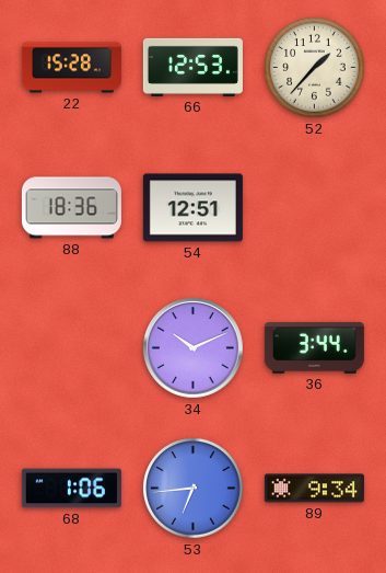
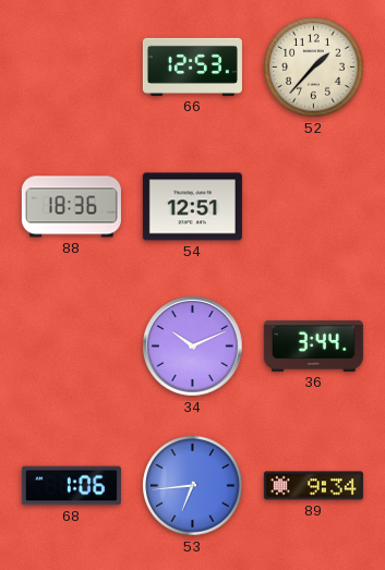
22: 15:28 -> none
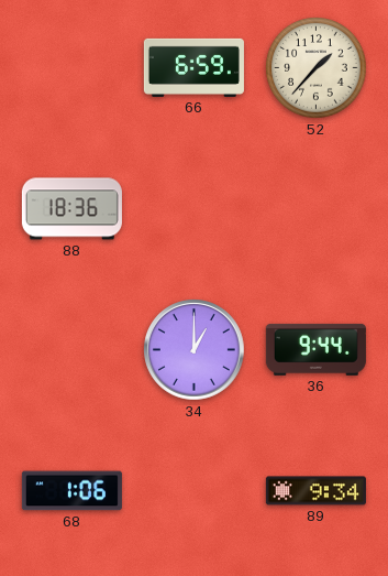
66: 12:53 -> 6:59
54: 12:51 -> none
34: 10:11 -> 1:00
36: 3:44 -> 9:44
53: 6:44 -> none
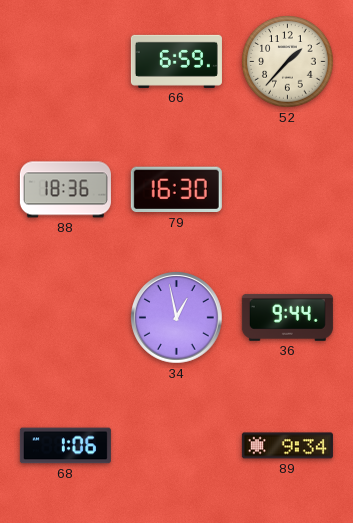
79: none -> 16:30
34: 1:00 -> 12:58
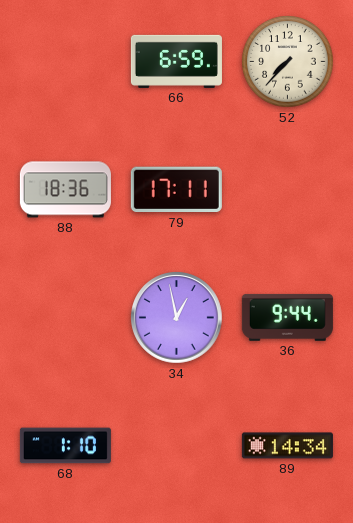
52: 1:37 -> 7:37
79: 16:30 -> 17:11
68: 1:06 -> 1:10
89: 9:34 -> 14:34
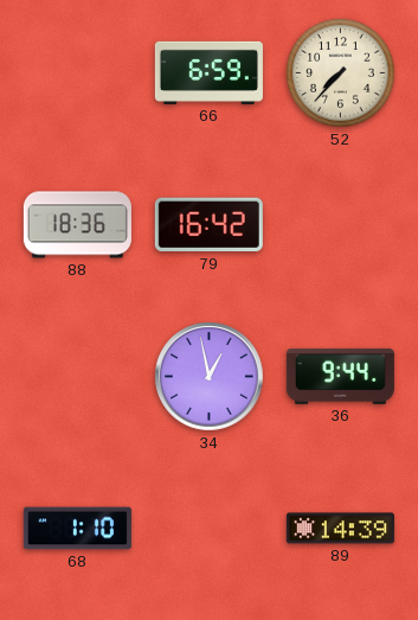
79: 17:11 -> 16:42
89: 14:34 -> 14:39
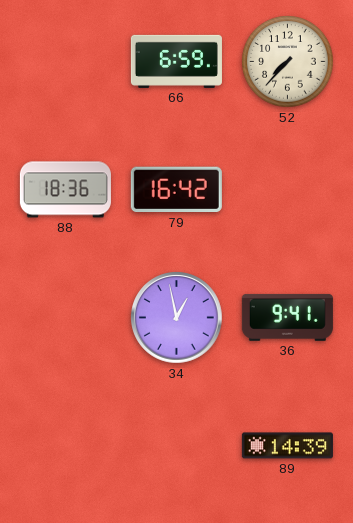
36: 9:44 -> 9:41
68: 1:10 -> none
